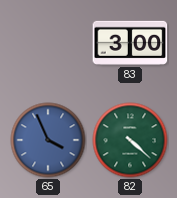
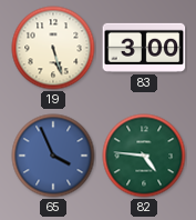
19: none -> 5:27
82: 4:22 -> 4:46
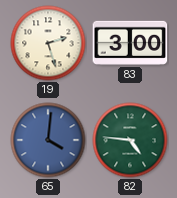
19: 5:27 -> 2:27
65: 3:56 -> 4:01
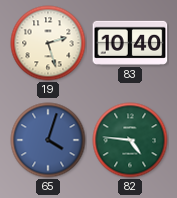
83: 3:00 -> 10:40
65: 4:01 -> 4:03
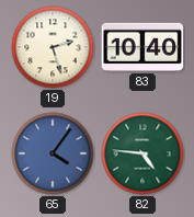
65: 4:03 -> 4:06
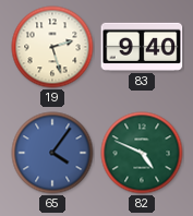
83: 10:40 -> 9:40
82: 4:46 -> 4:49
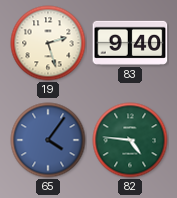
82: 4:49 -> 4:46
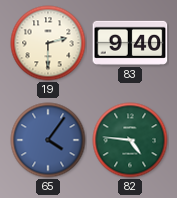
19: 2:27 -> 2:30
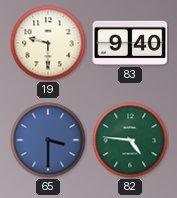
19: 2:30 -> 9:30
65: 4:06 -> 3:30
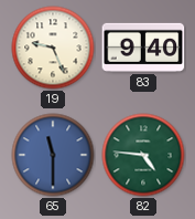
19: 9:30 -> 9:26
65: 3:30 -> 11:30
